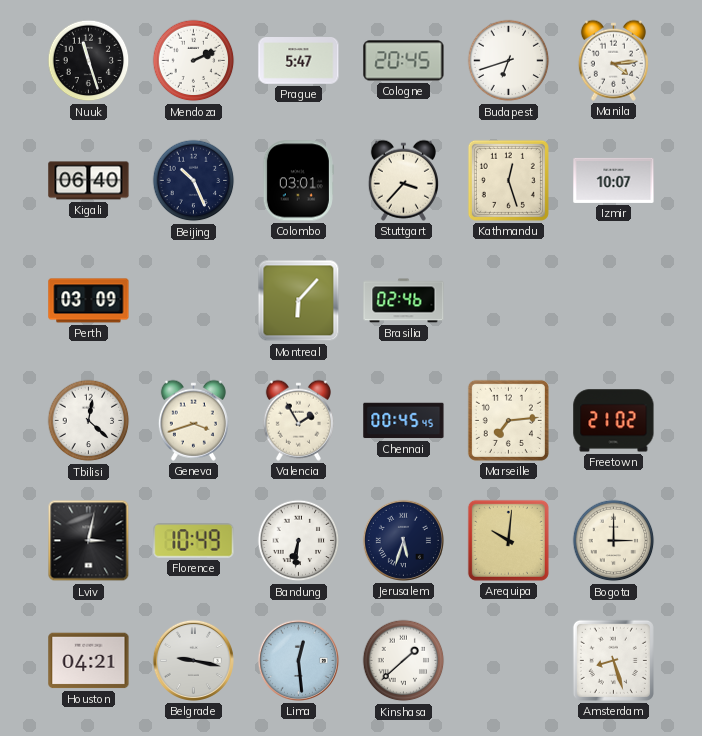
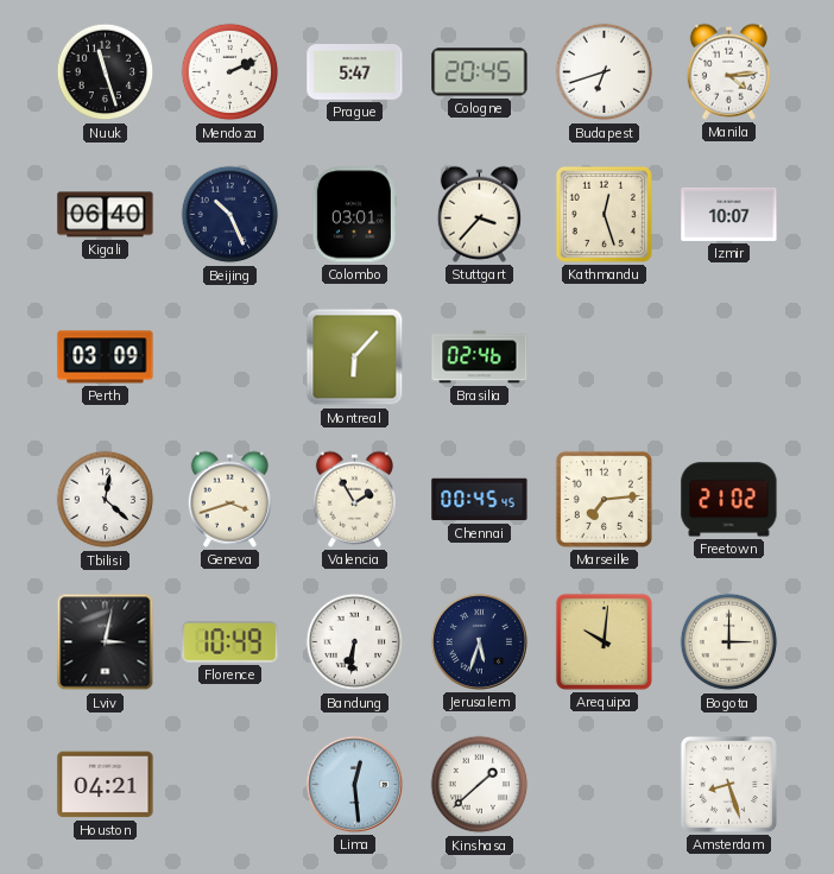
Belgrade: 9:17 -> none
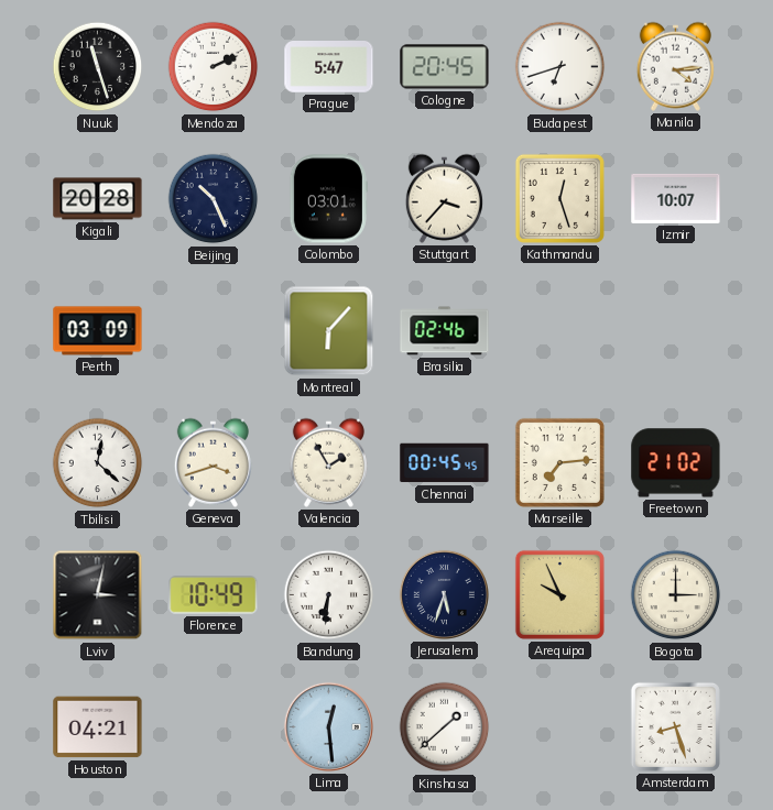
Kigali: 06:40 -> 20:28
Arequipa: 10:01 -> 9:56
